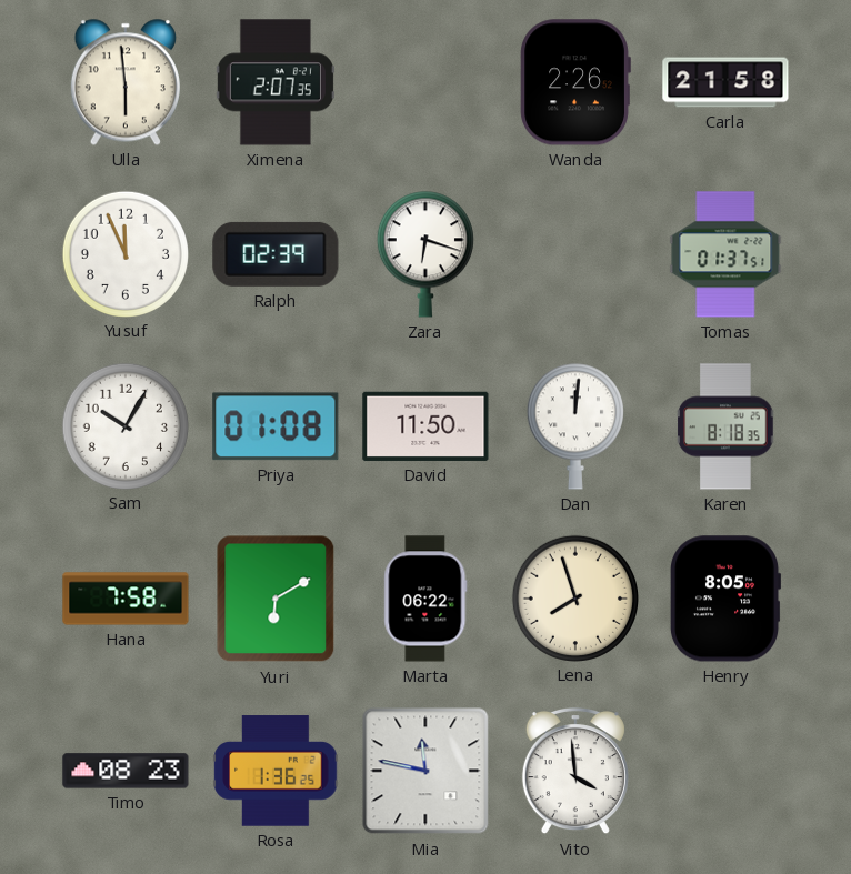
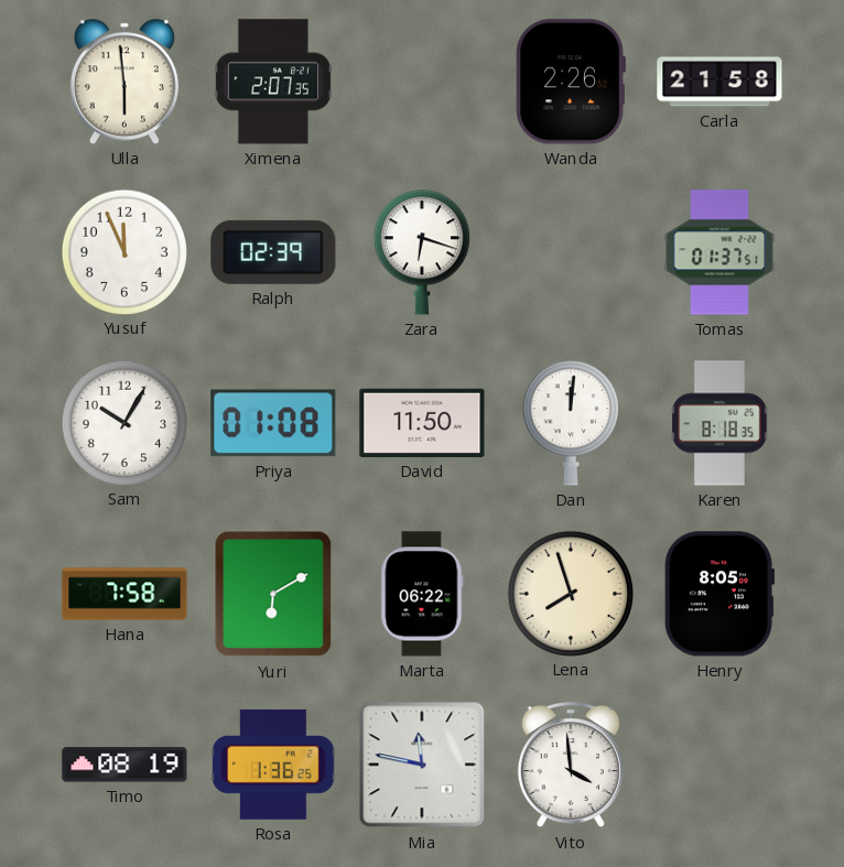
Timo: 08:23 -> 08:19
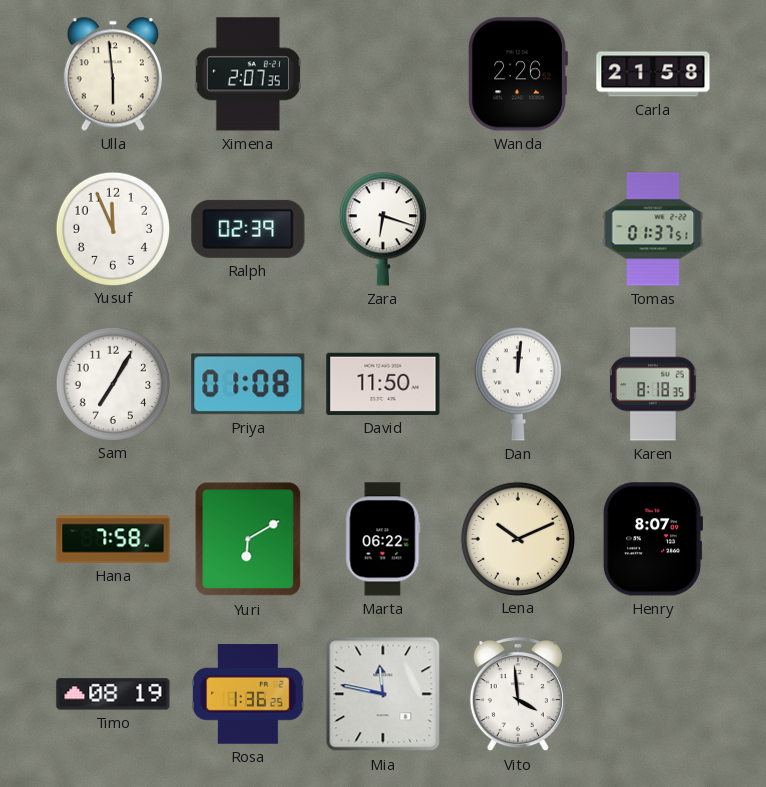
Sam: 10:05 -> 7:05
Lena: 7:57 -> 10:11
Henry: 8:05 -> 8:07
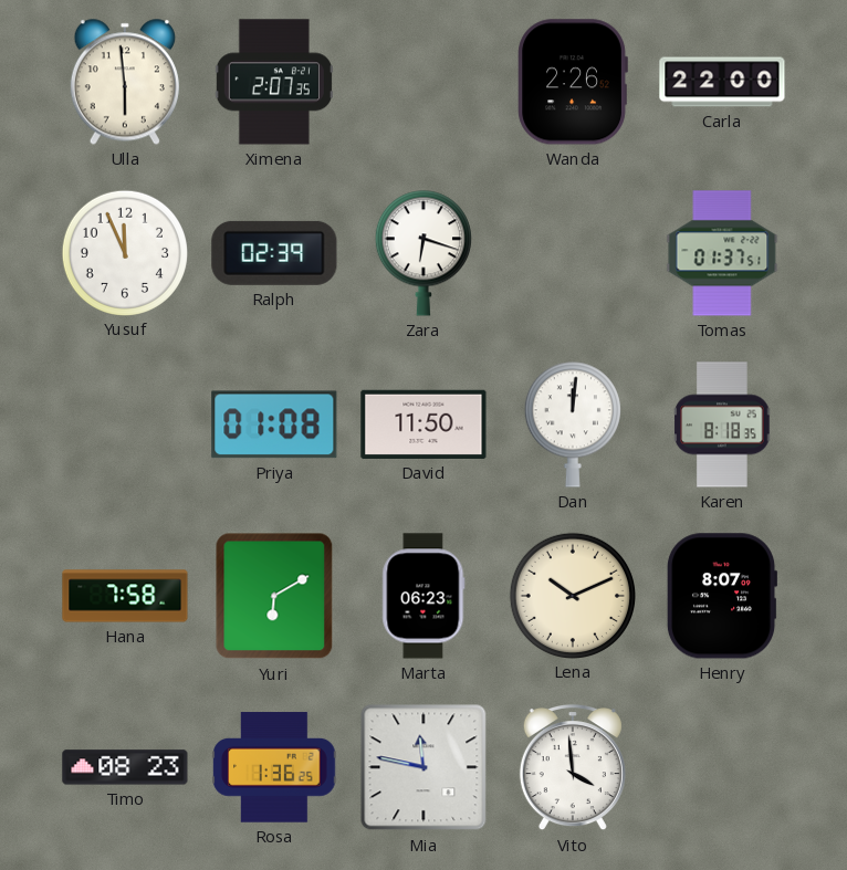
Carla: 21:58 -> 22:00
Sam: 7:05 -> none
Marta: 06:22 -> 06:23
Timo: 08:19 -> 08:23
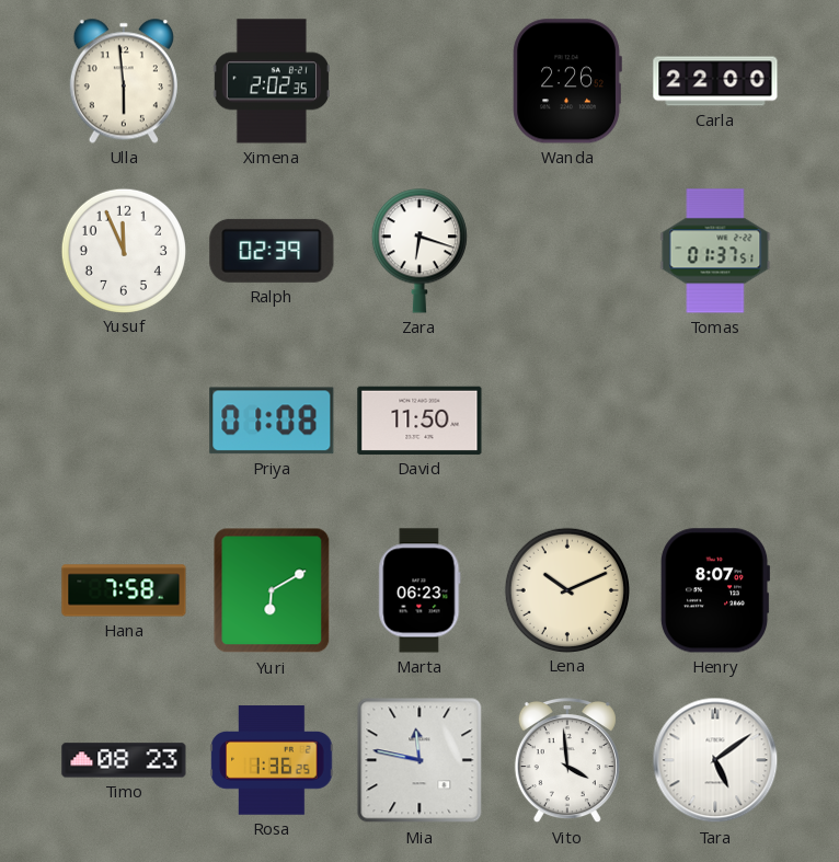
Ximena: 2:07 -> 2:02
Dan: 12:01 -> none
Karen: 8:18 -> none
Tara: none -> 5:09
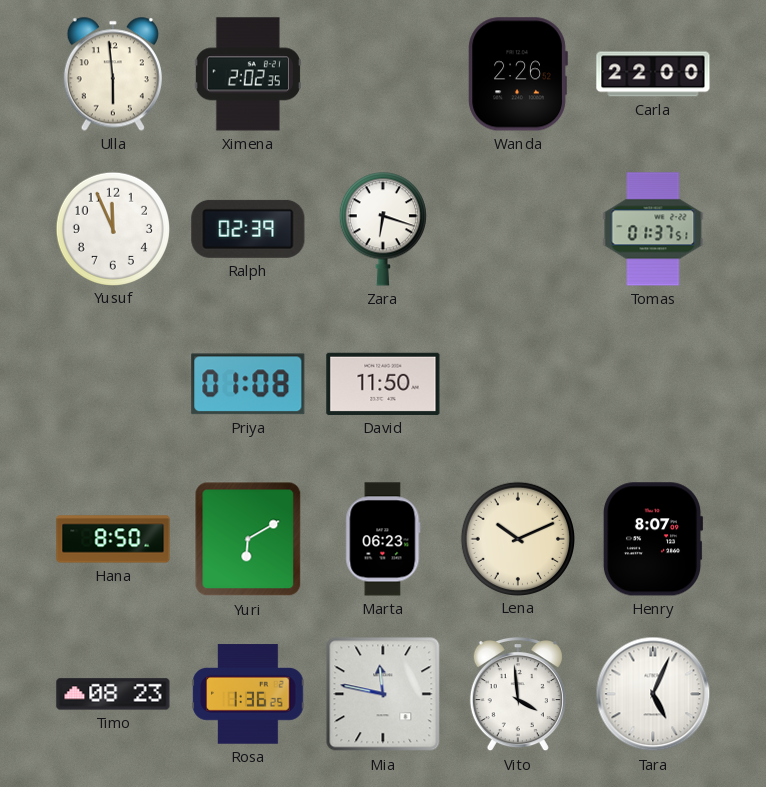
Hana: 7:58 -> 8:50
Tara: 5:09 -> 5:04
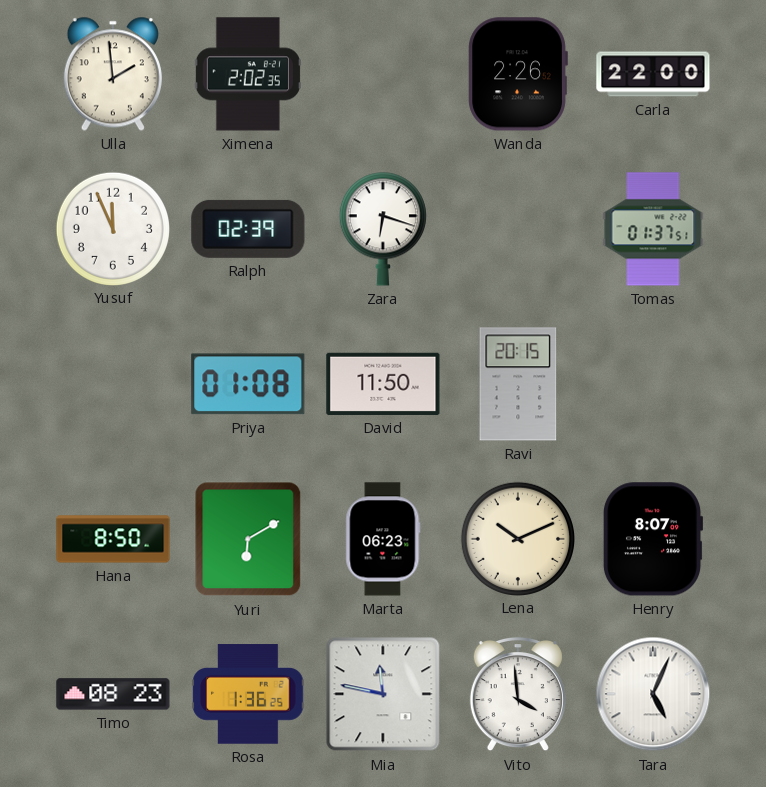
Ulla: 5:59 -> 1:59
Ravi: none -> 20:15
